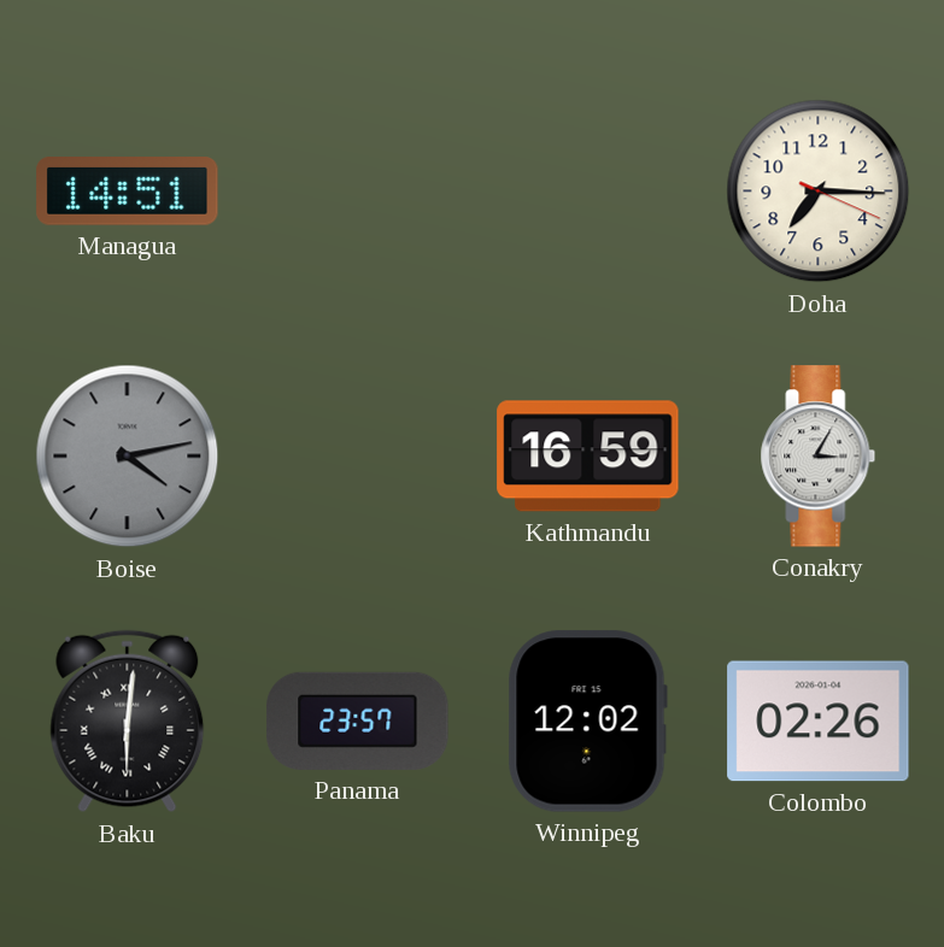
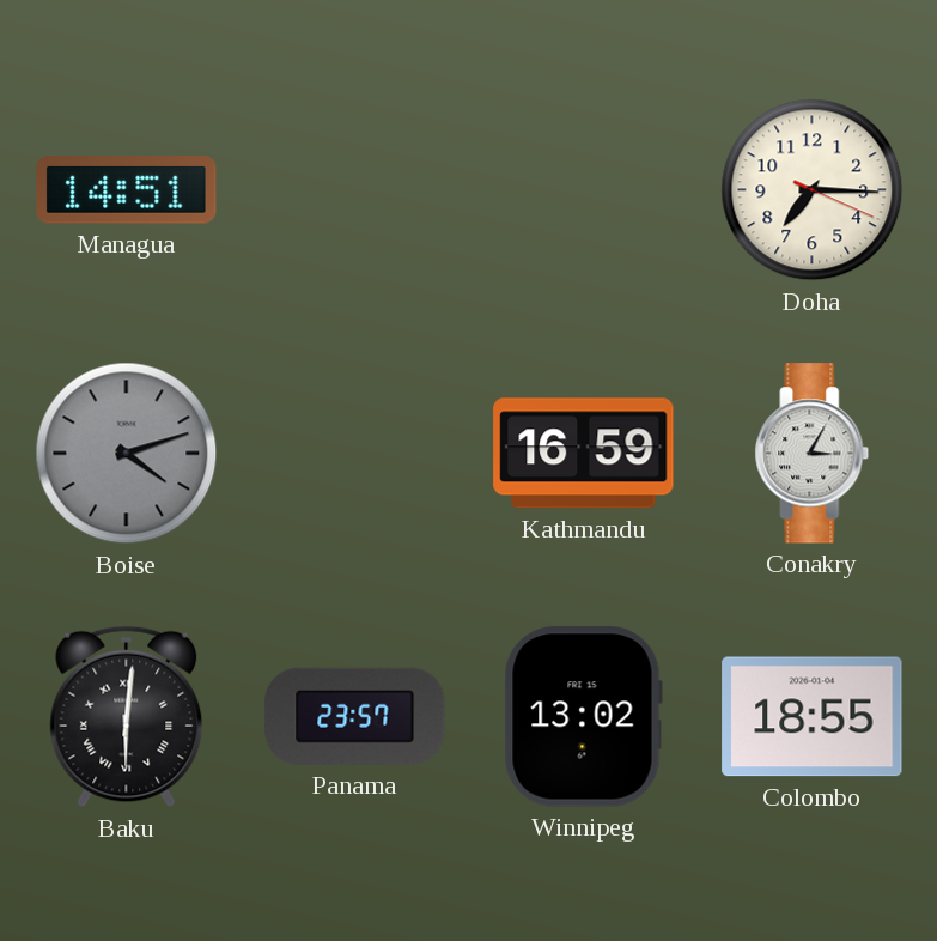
Boise: 4:13 -> 4:12
Winnipeg: 12:02 -> 13:02
Colombo: 02:26 -> 18:55
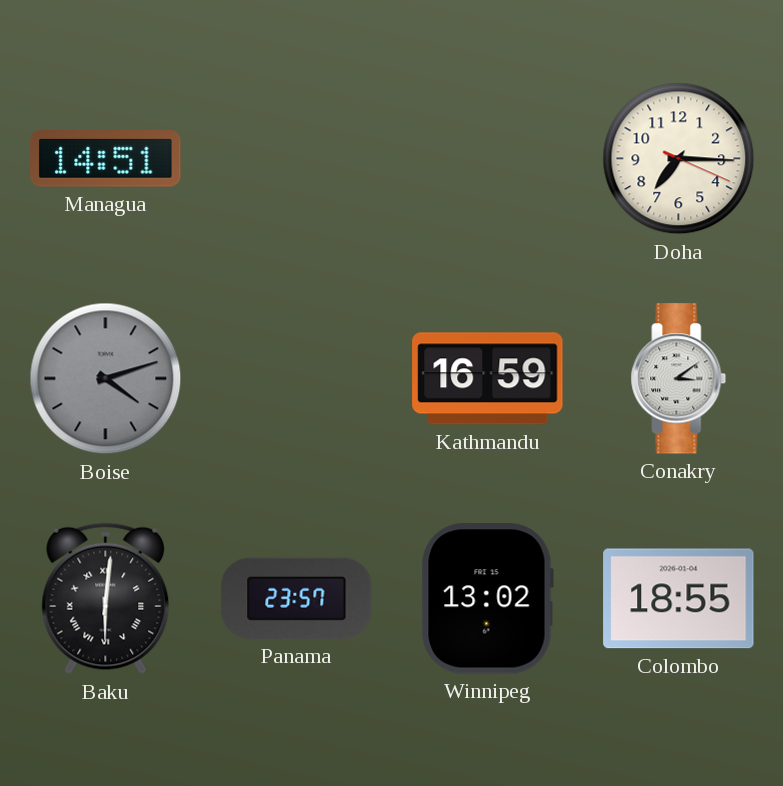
Conakry: 3:05 -> 3:09
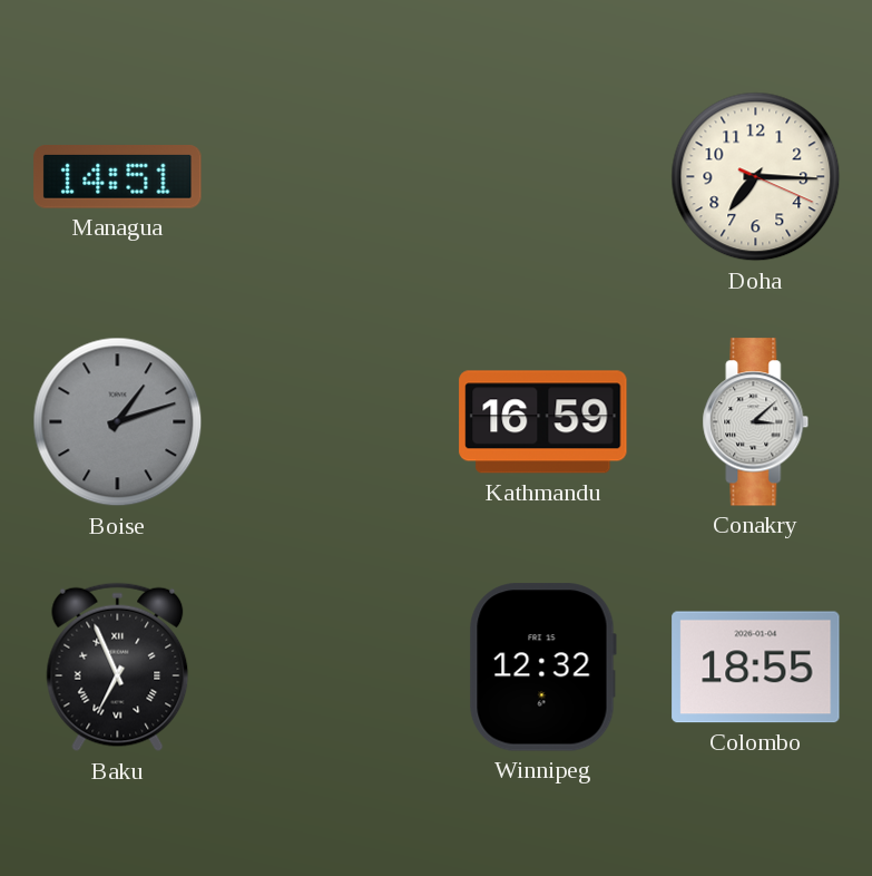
Boise: 4:12 -> 1:12
Conakry: 3:09 -> 3:08
Baku: 6:01 -> 6:56
Panama: 23:57 -> none
Winnipeg: 13:02 -> 12:32
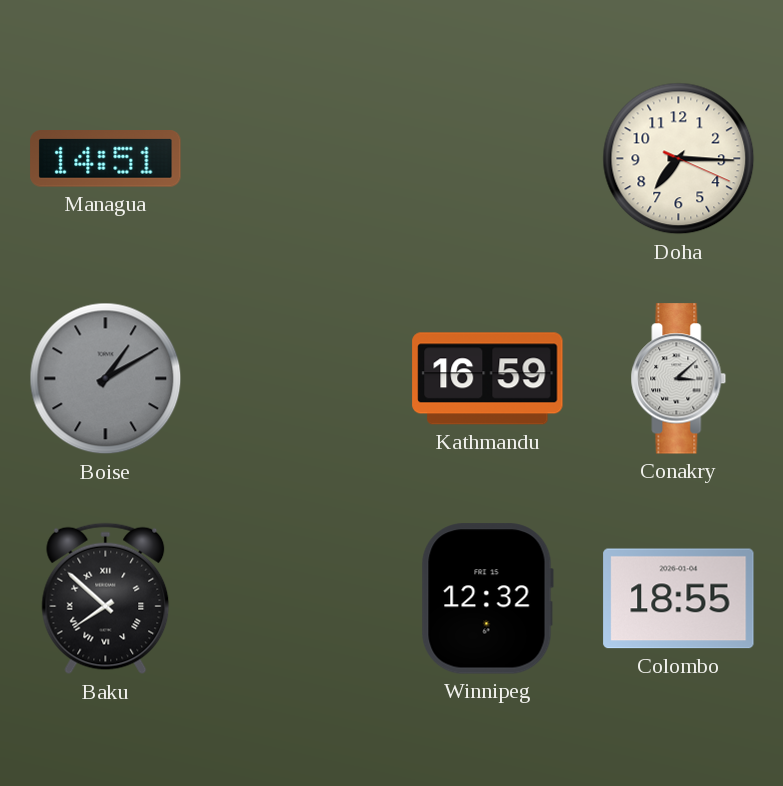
Boise: 1:12 -> 1:10
Baku: 6:56 -> 7:52
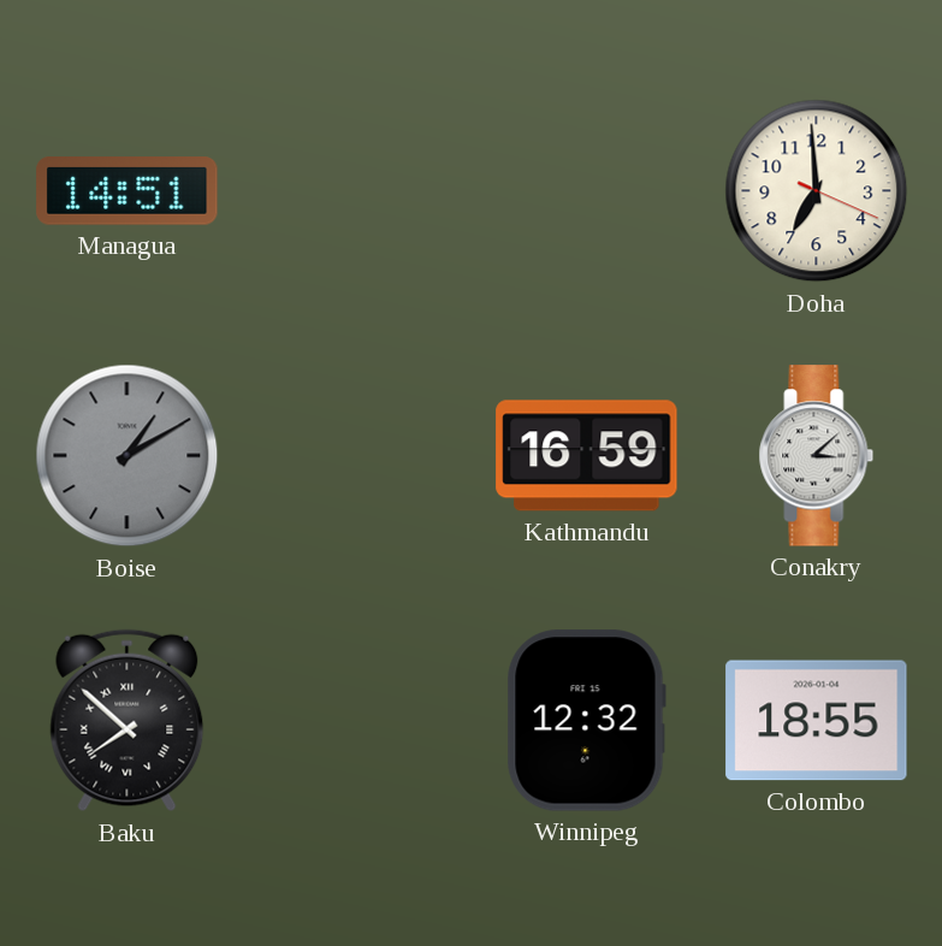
Doha: 7:15 -> 6:59
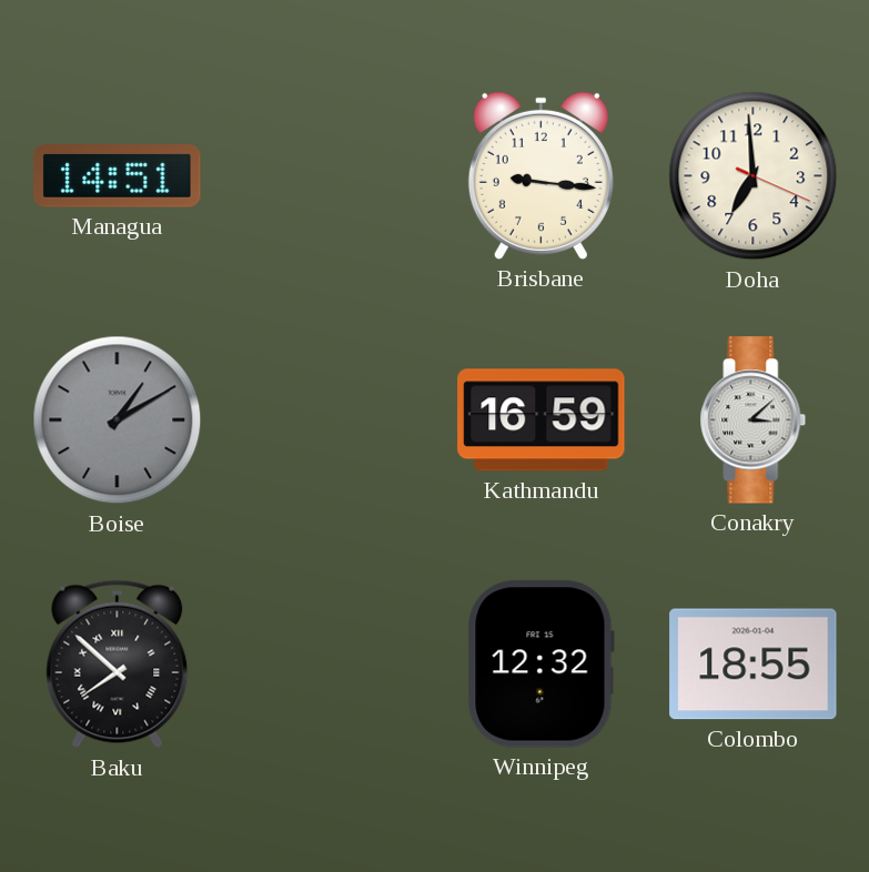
Brisbane: none -> 9:16
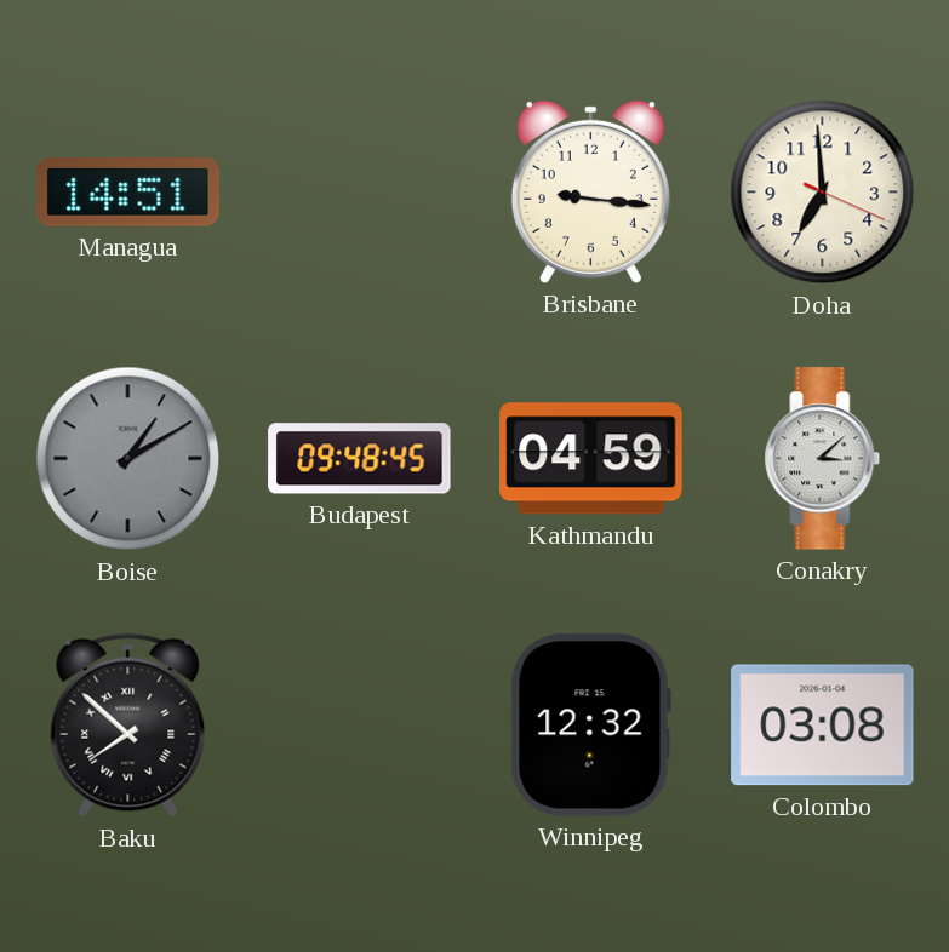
Budapest: none -> 09:48
Kathmandu: 16:59 -> 04:59
Colombo: 18:55 -> 03:08
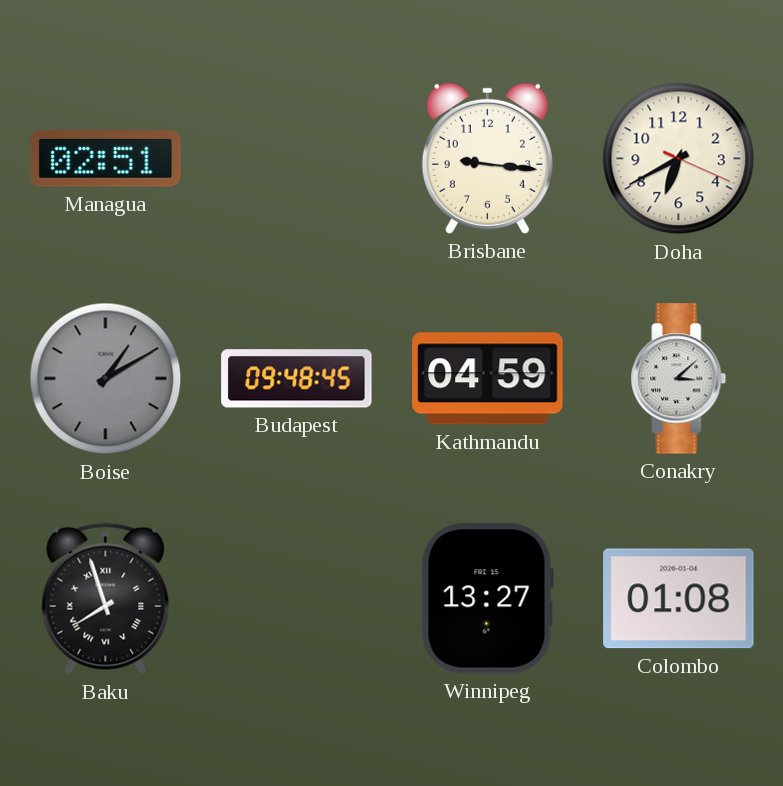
Managua: 14:51 -> 02:51
Doha: 6:59 -> 6:40
Baku: 7:52 -> 7:57
Winnipeg: 12:32 -> 13:27
Colombo: 03:08 -> 01:08
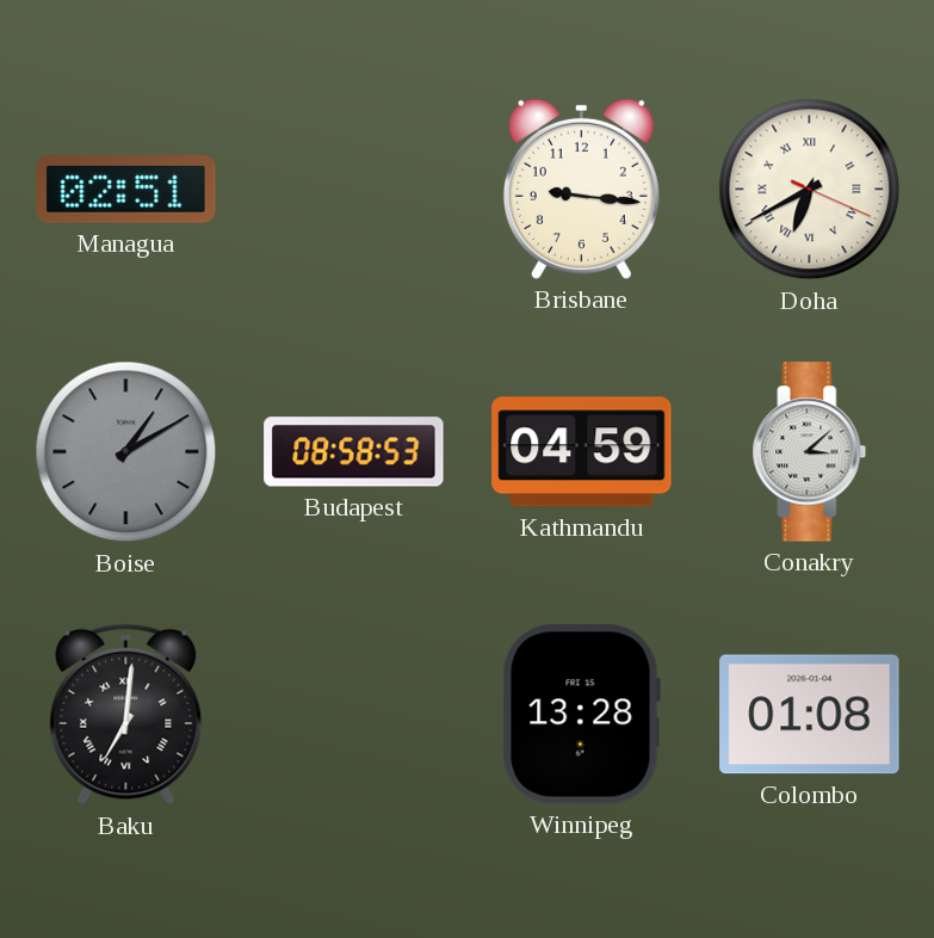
Doha numerals: Arabic -> Roman
Budapest: 09:48 -> 08:58
Baku: 7:57 -> 7:01
Winnipeg: 13:27 -> 13:28
